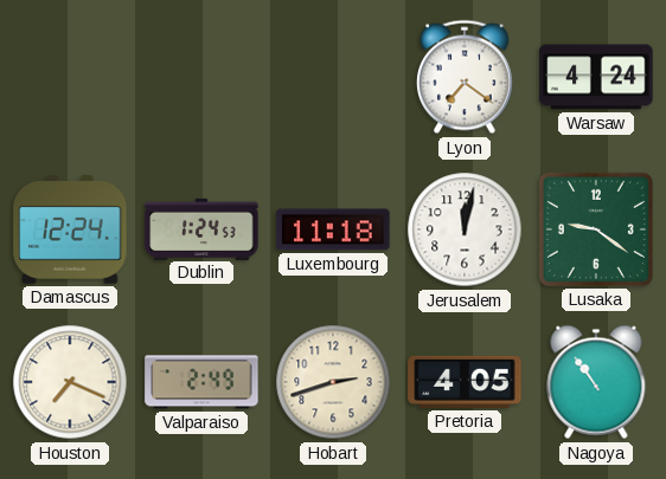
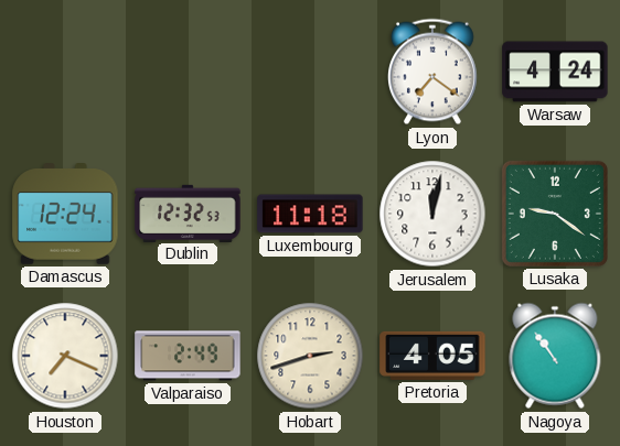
Dublin: 1:24 -> 12:32
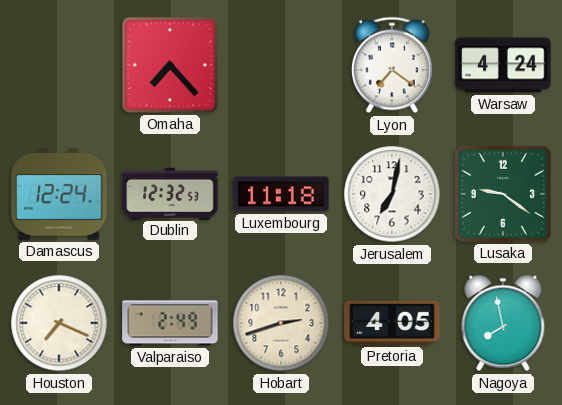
Omaha: none -> 7:23
Jerusalem: 12:02 -> 7:02
Nagoya: 10:54 -> 7:58
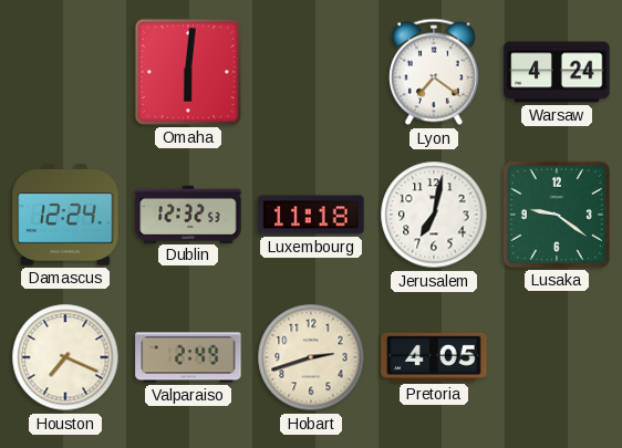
Omaha: 7:23 -> 6:01
Nagoya: 7:58 -> none
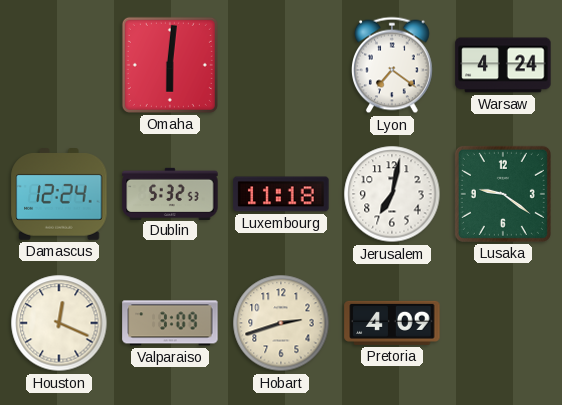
Dublin: 12:32 -> 5:32
Houston: 7:19 -> 12:19
Valparaiso: 2:49 -> 3:09
Pretoria: 4:05 -> 4:09
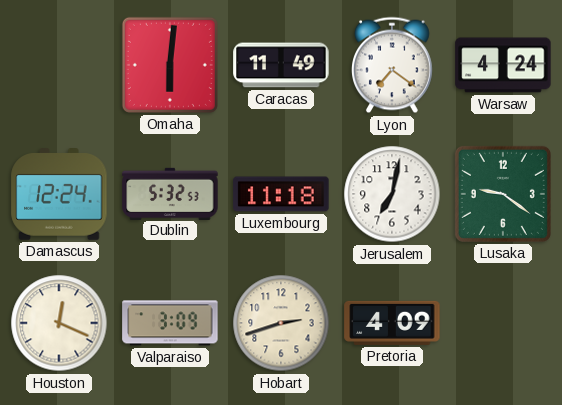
Caracas: none -> 11:49
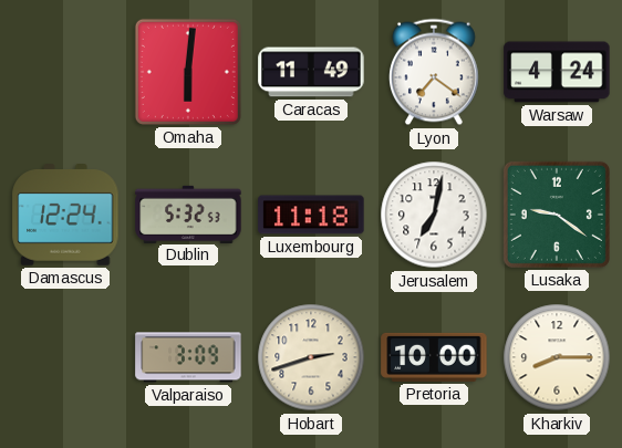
Houston: 12:19 -> none
Pretoria: 4:09 -> 10:00
Kharkiv: none -> 8:15
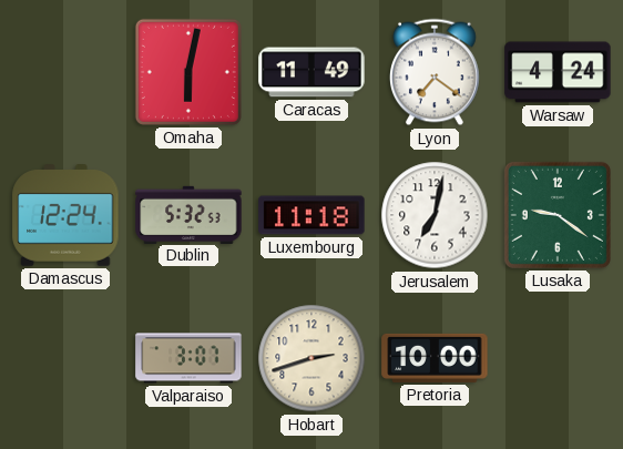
Omaha: 6:01 -> 6:02
Valparaiso: 3:09 -> 3:07
Kharkiv: 8:15 -> none
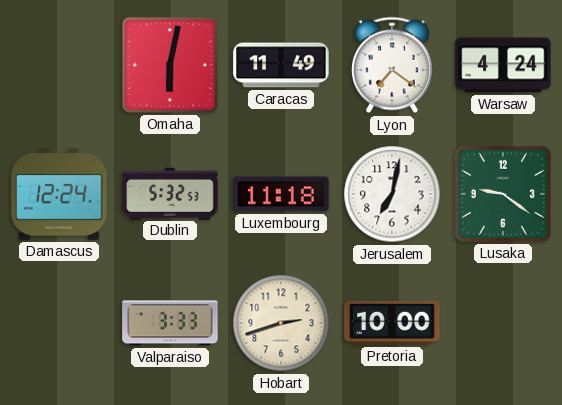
Valparaiso: 3:07 -> 3:33
